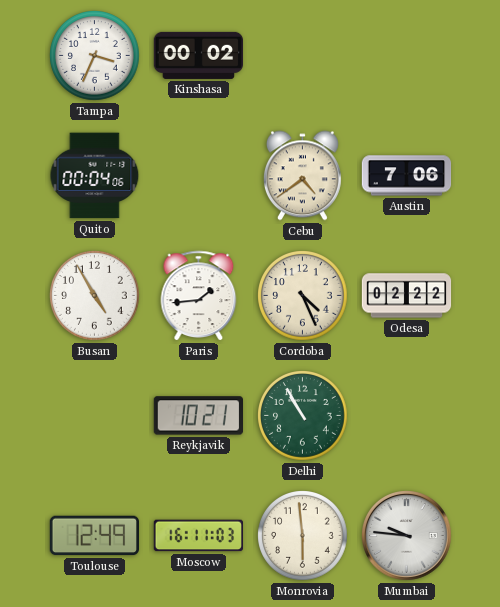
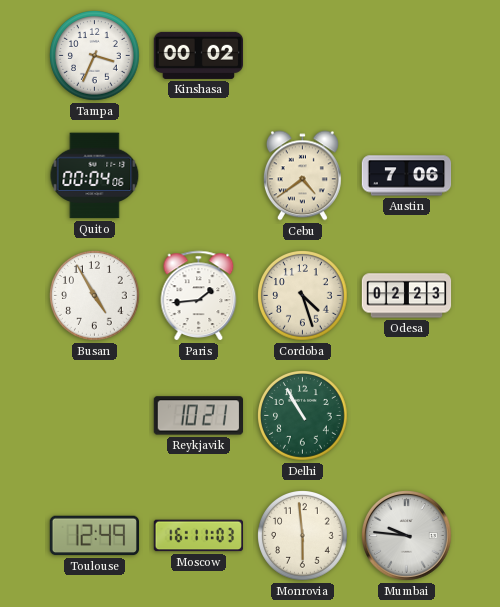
Cordoba: 4:26 -> 4:27
Odesa: 02:22 -> 02:23
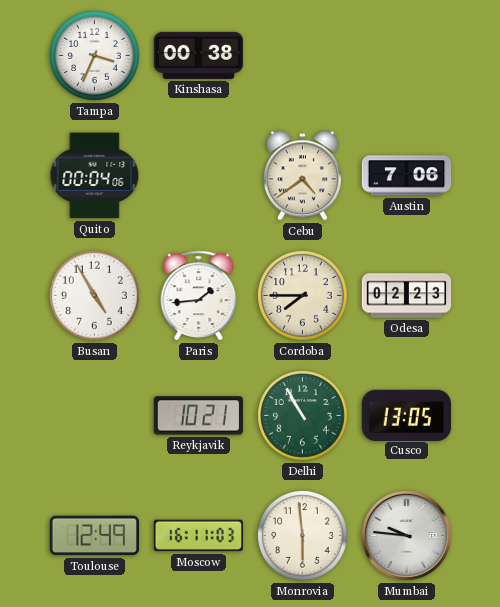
Kinshasa: 00:02 -> 00:38
Cordoba: 4:27 -> 7:45
Cusco: none -> 13:05
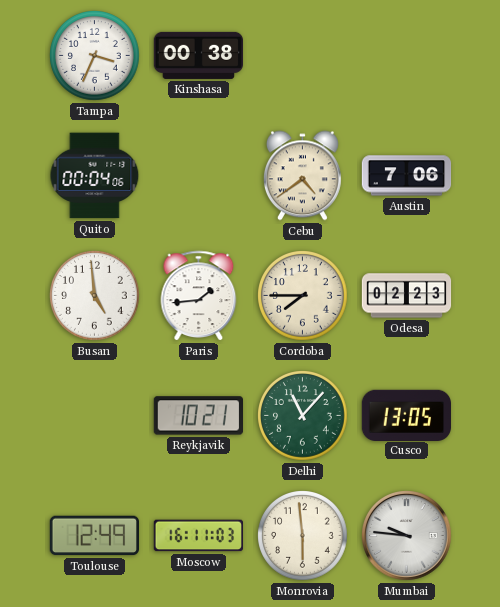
Busan: 4:55 -> 4:59
Delhi: 10:55 -> 11:07
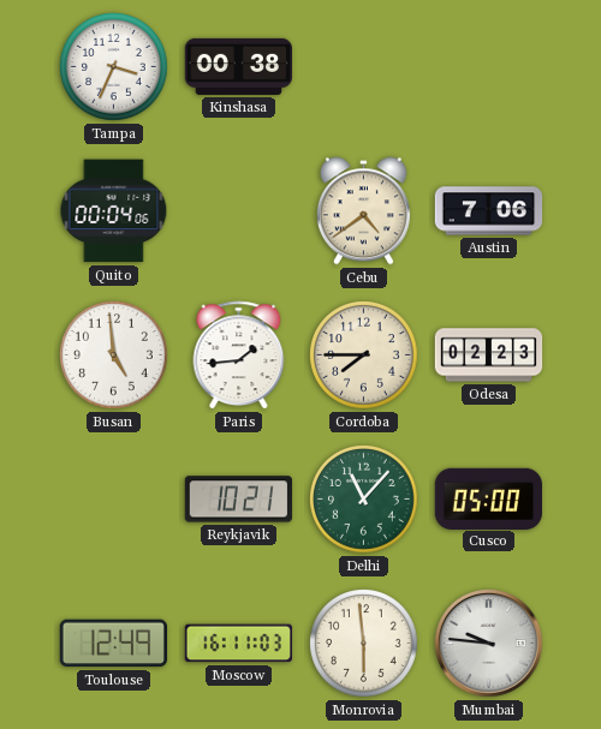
Cusco: 13:05 -> 05:00
